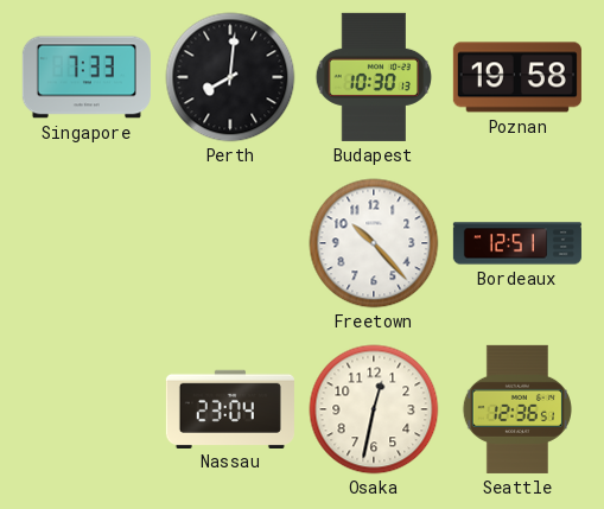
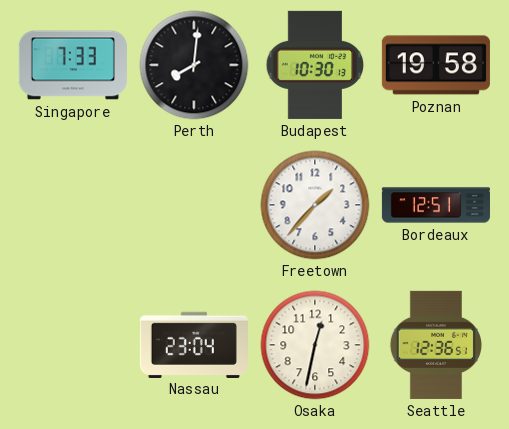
Freetown: 10:23 -> 1:37
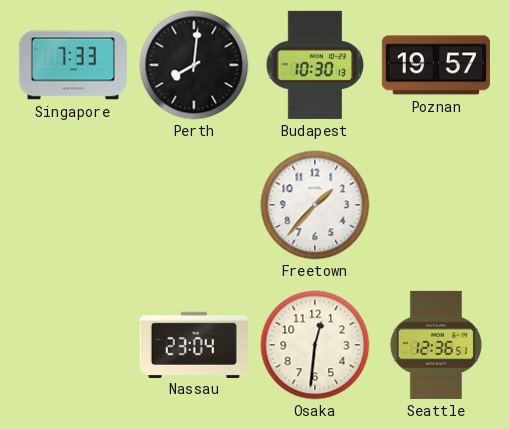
Poznan: 19:58 -> 19:57
Bordeaux: 12:51 -> none
Osaka: 12:32 -> 12:31
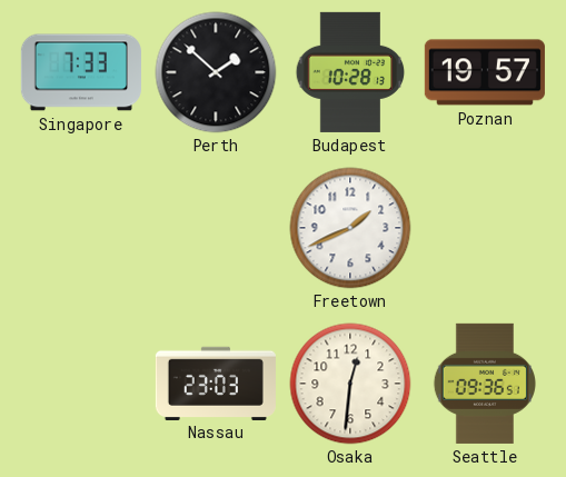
Perth: 8:01 -> 1:52
Budapest: 10:30 -> 10:28
Freetown: 1:37 -> 1:41
Nassau: 23:04 -> 23:03
Seattle: 12:36 -> 09:36
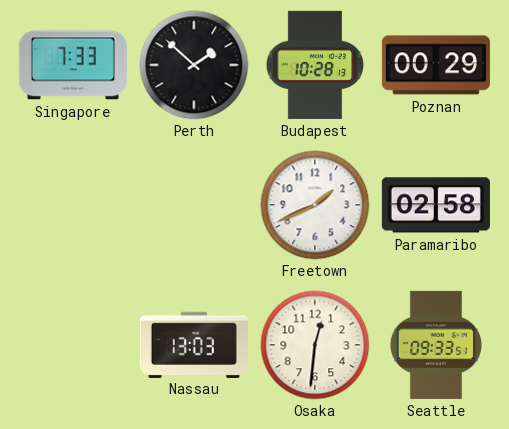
Poznan: 19:57 -> 00:29
Paramaribo: none -> 02:58
Nassau: 23:03 -> 13:03
Seattle: 09:36 -> 09:33
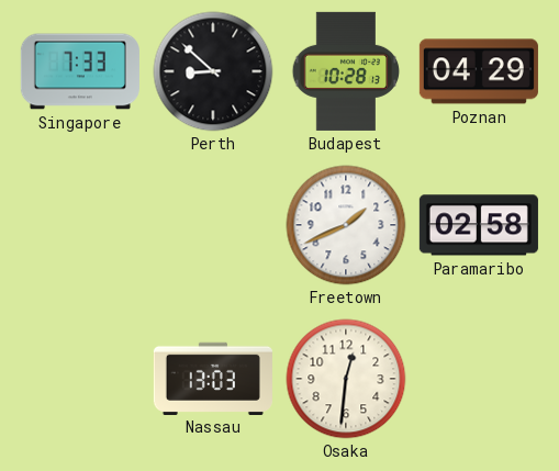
Perth: 1:52 -> 8:52
Poznan: 00:29 -> 04:29
Seattle: 09:33 -> none
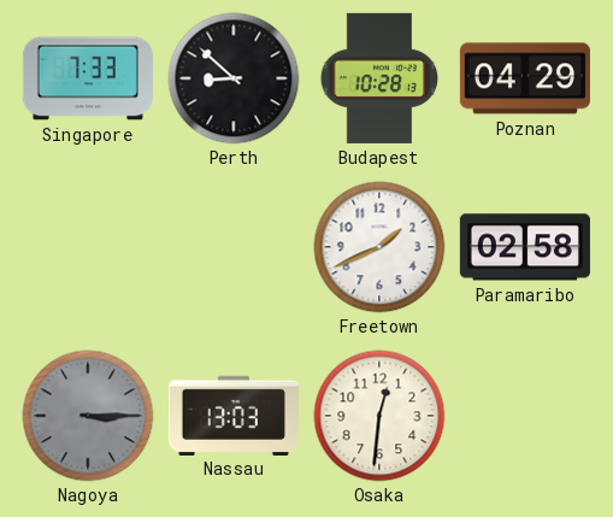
Nagoya: none -> 3:15
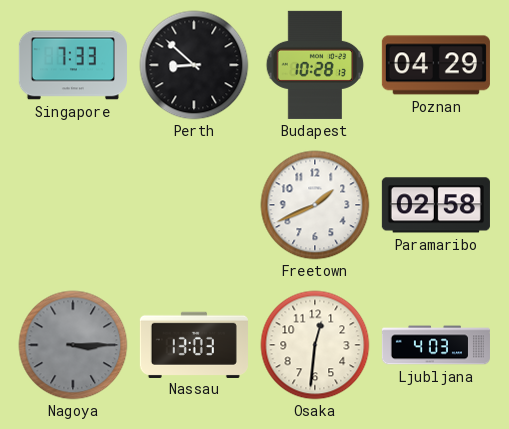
Ljubljana: none -> 4:03
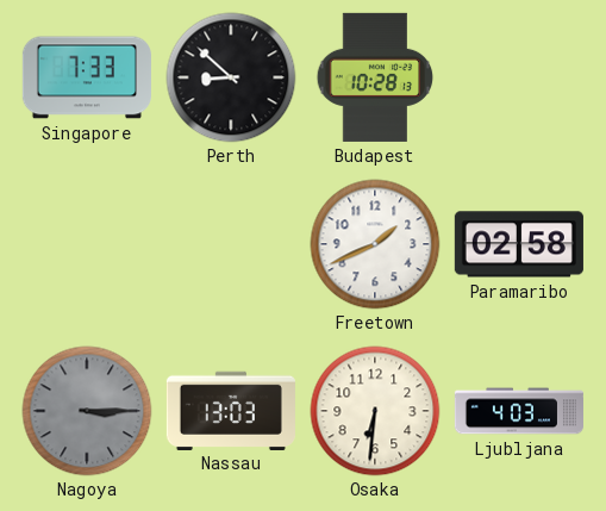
Poznan: 04:29 -> none
Osaka: 12:31 -> 6:31
